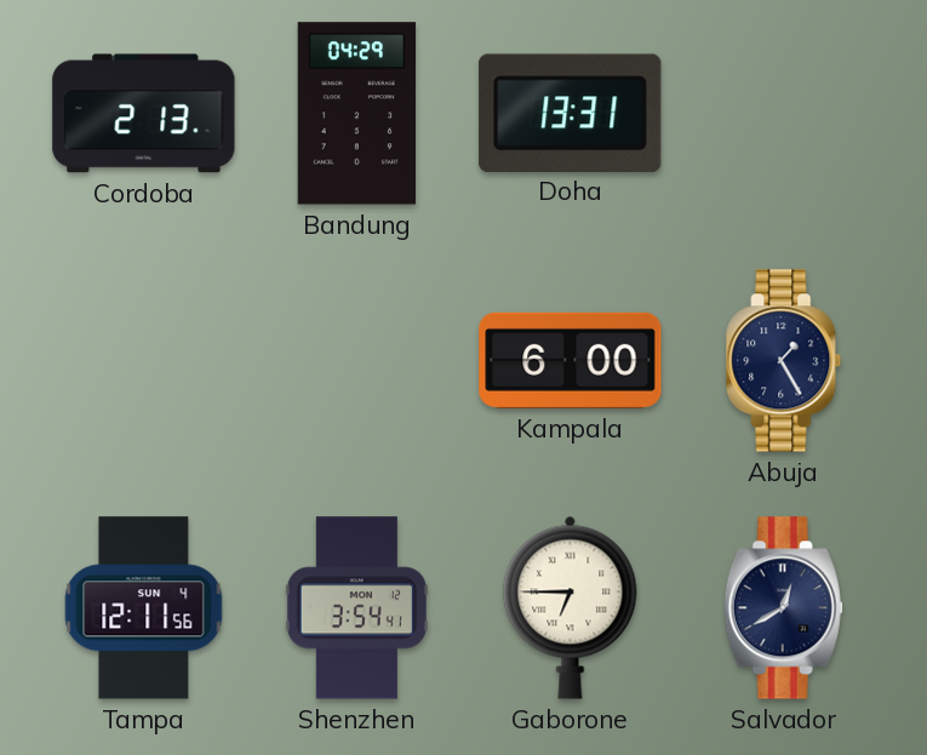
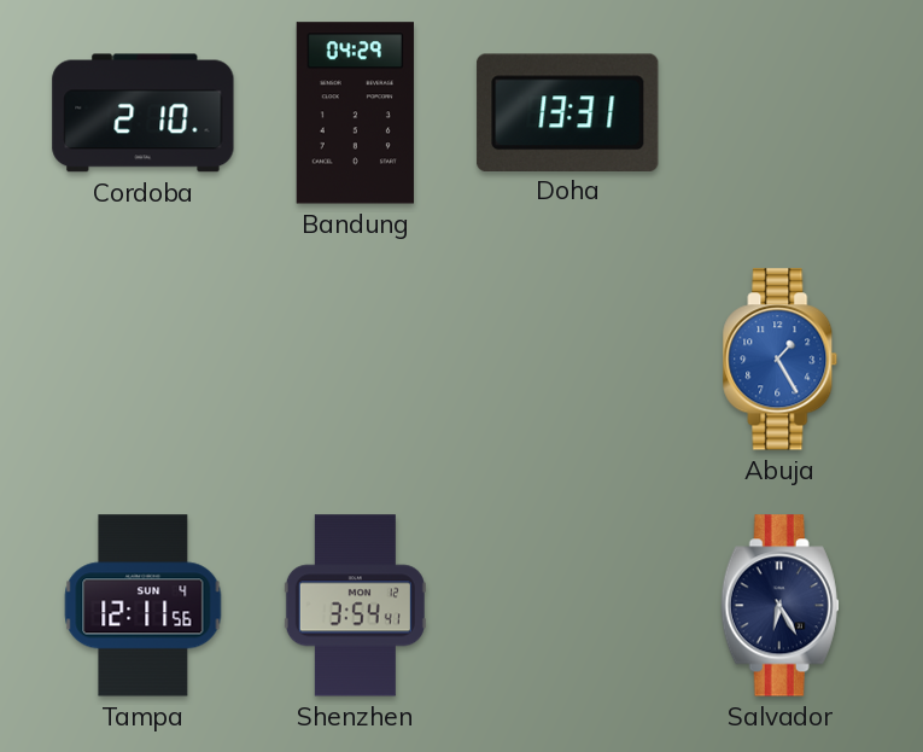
Cordoba: 2:13 -> 2:10
Kampala: 6:00 -> none
Abuja dial: navy -> blue
Gaborone: 6:45 -> none
Salvador: 12:40 -> 6:25
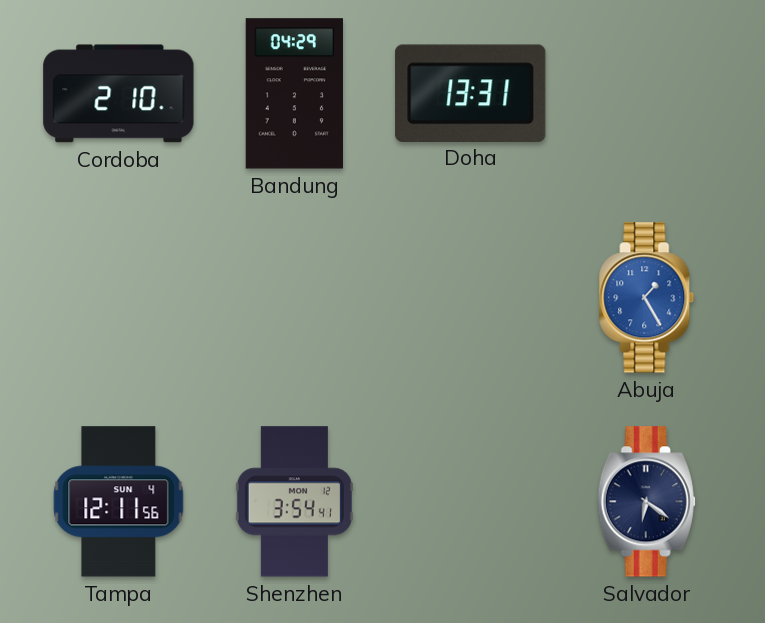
Salvador: 6:25 -> 6:21
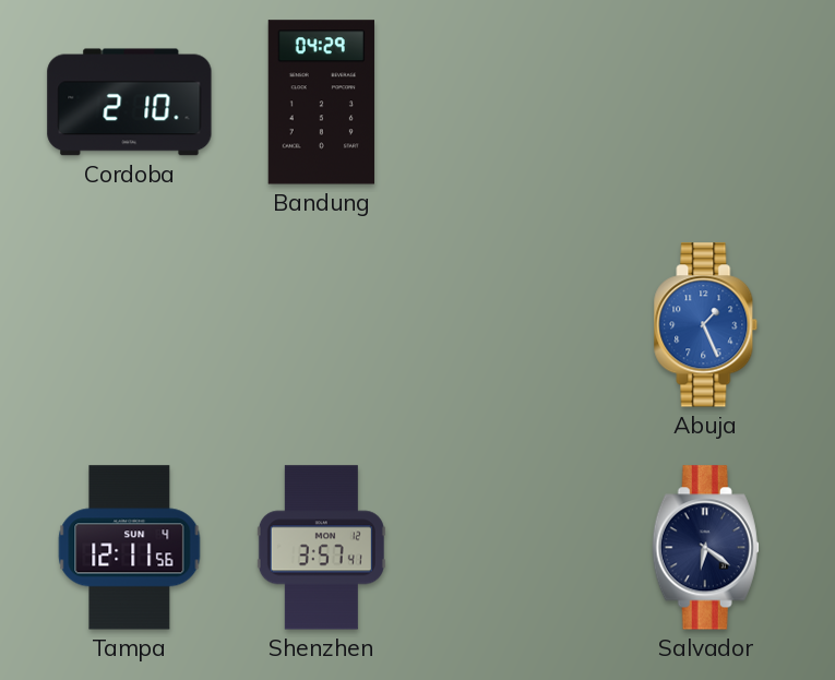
Doha: 13:31 -> none
Abuja: 1:25 -> 1:26
Shenzhen: 3:54 -> 3:57
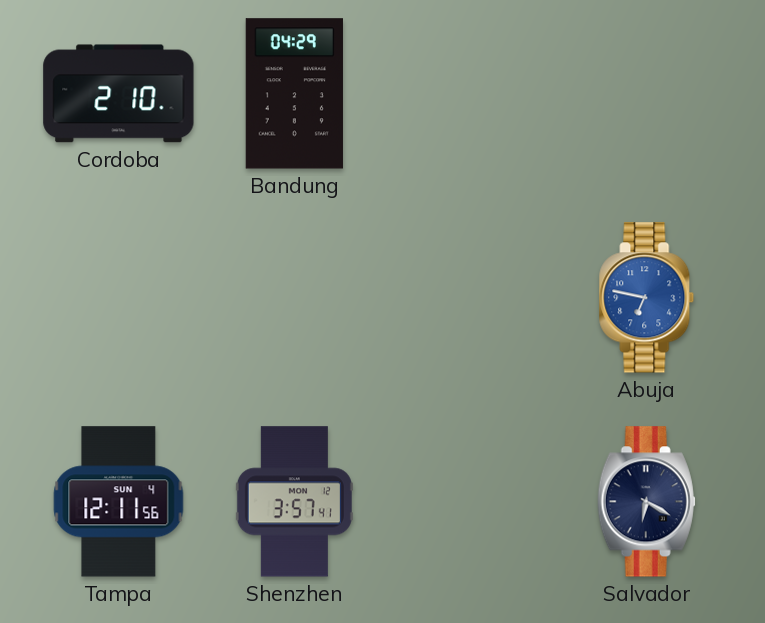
Abuja: 1:26 -> 6:47
Salvador: 6:21 -> 6:20
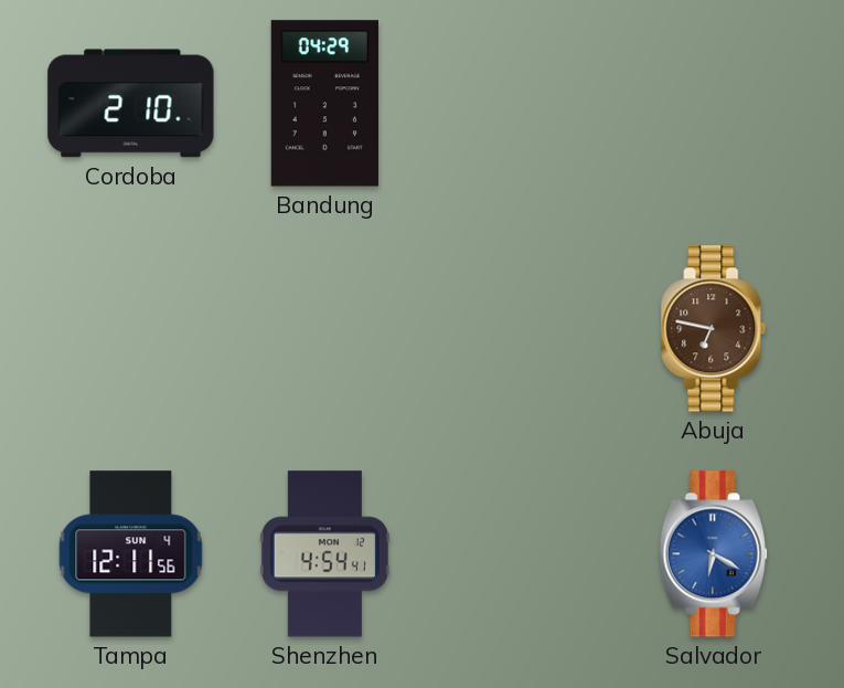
Abuja dial: blue -> brown
Shenzhen: 3:57 -> 4:54
Salvador dial: navy -> blue
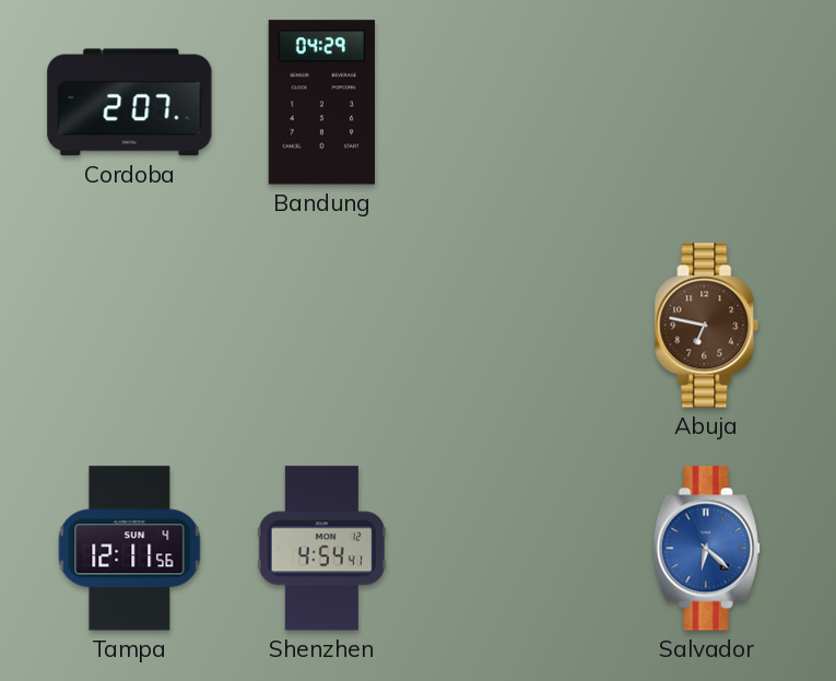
Cordoba: 2:10 -> 2:07
Salvador: 6:20 -> 6:22
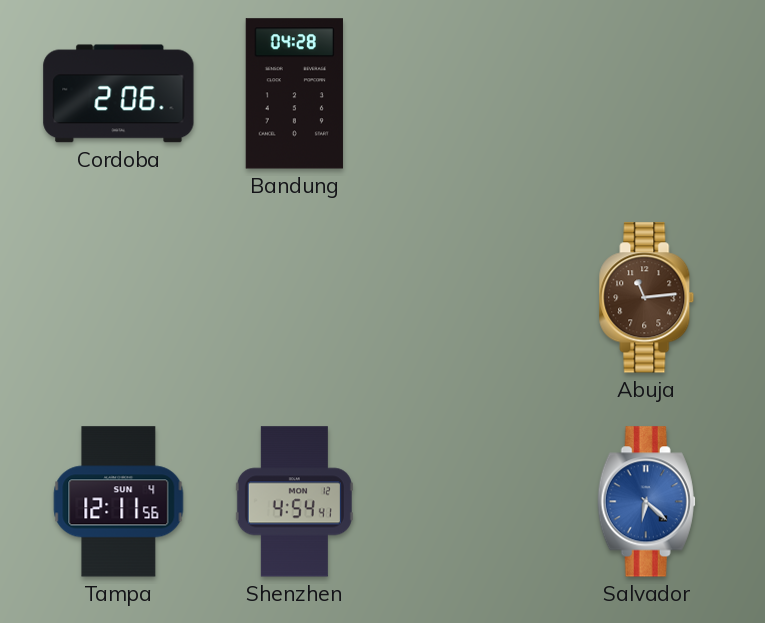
Cordoba: 2:07 -> 2:06
Bandung: 04:29 -> 04:28
Abuja: 6:47 -> 11:14
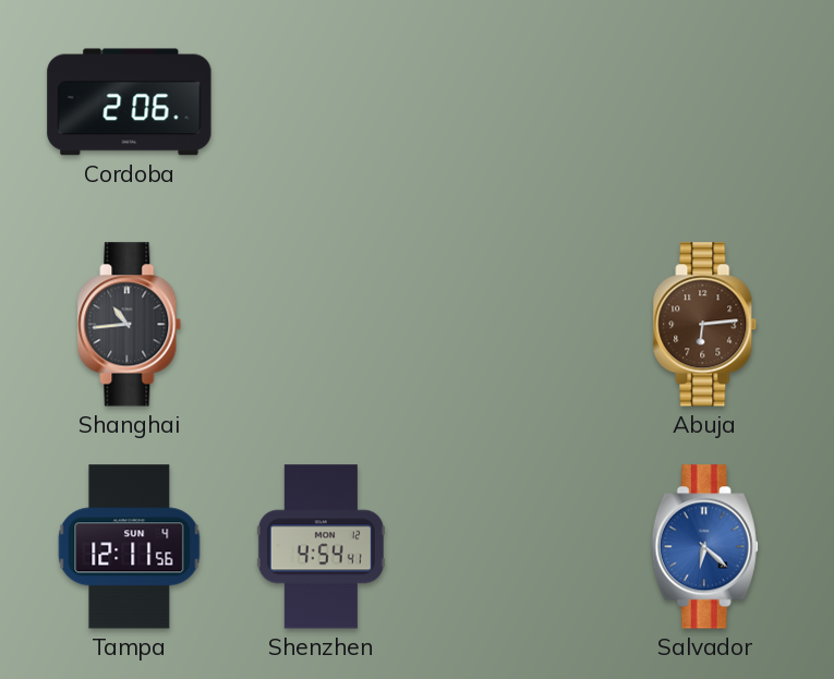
Bandung: 04:28 -> none
Shanghai: none -> 10:44
Abuja: 11:14 -> 6:14
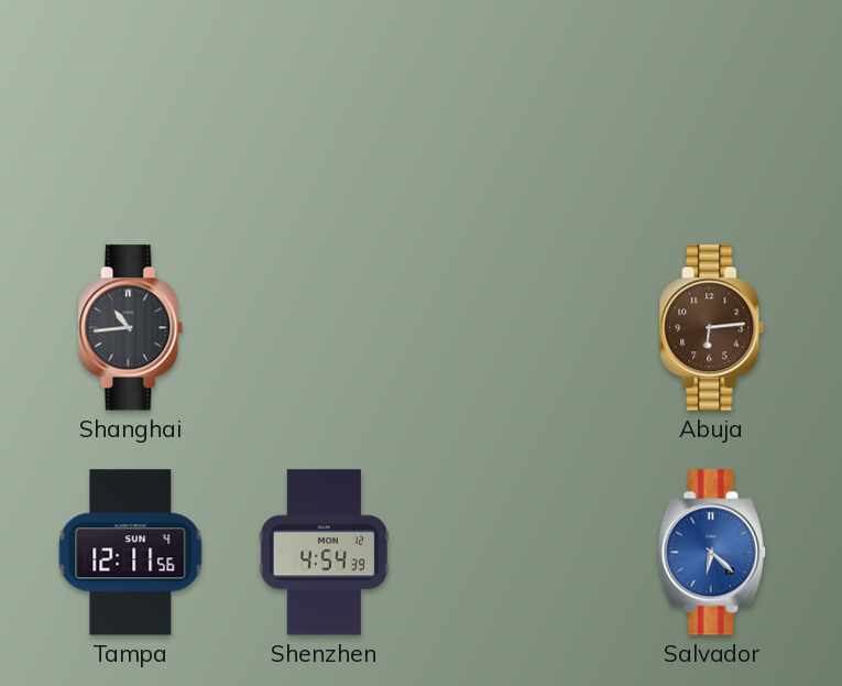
Cordoba: 2:06 -> none
Shenzhen: 4:54:41 -> 4:54:39
